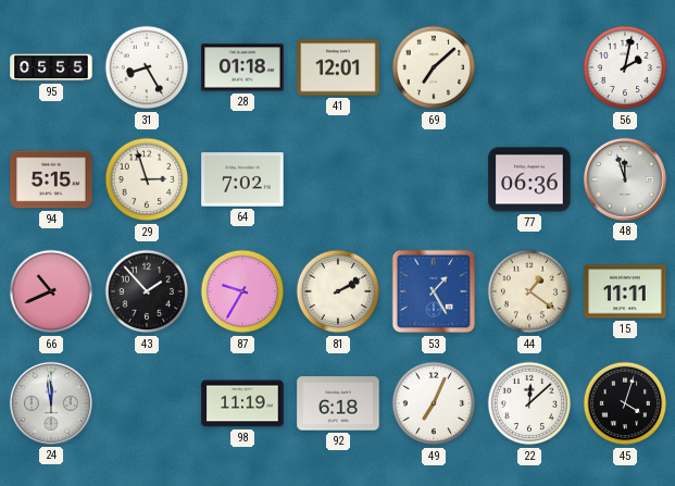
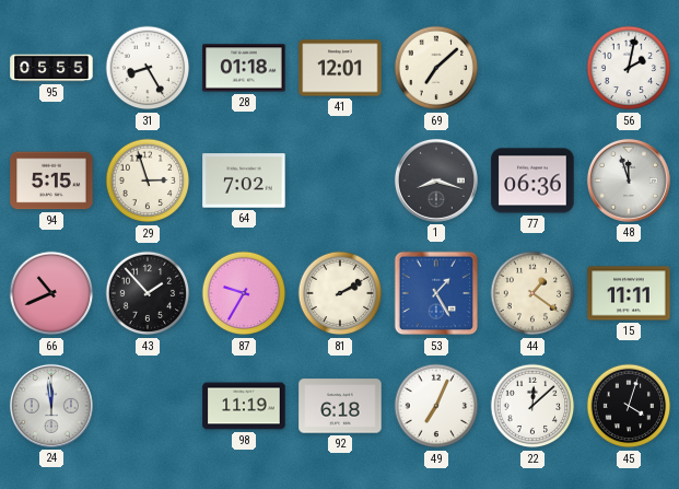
1: none -> 8:18
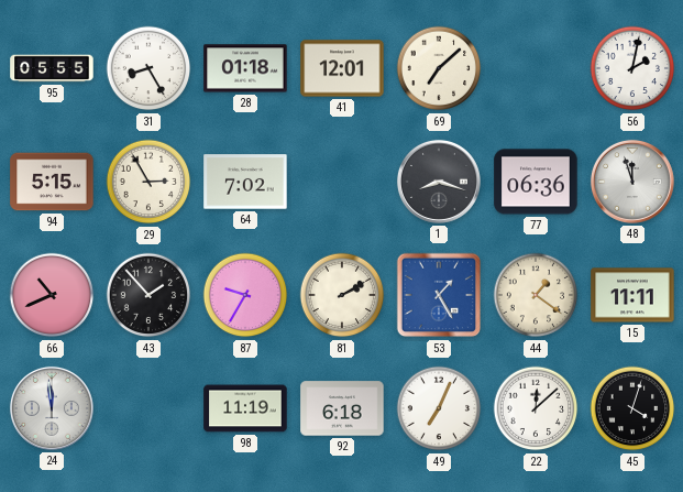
29: 2:57 -> 2:55
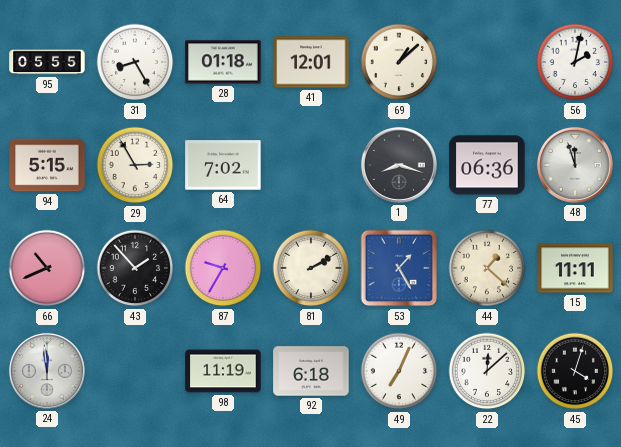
69: 7:08 -> 1:08
44: 1:21 -> 1:22
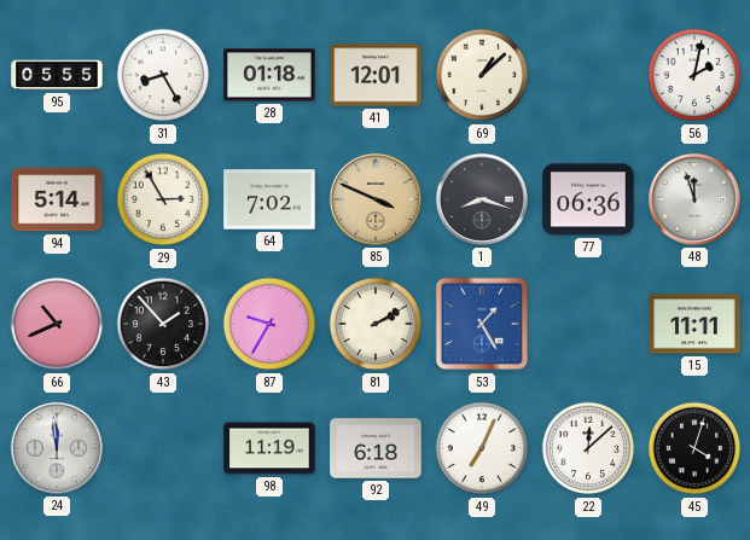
94: 5:15 -> 5:14
85: none -> 3:49
44: 1:22 -> none
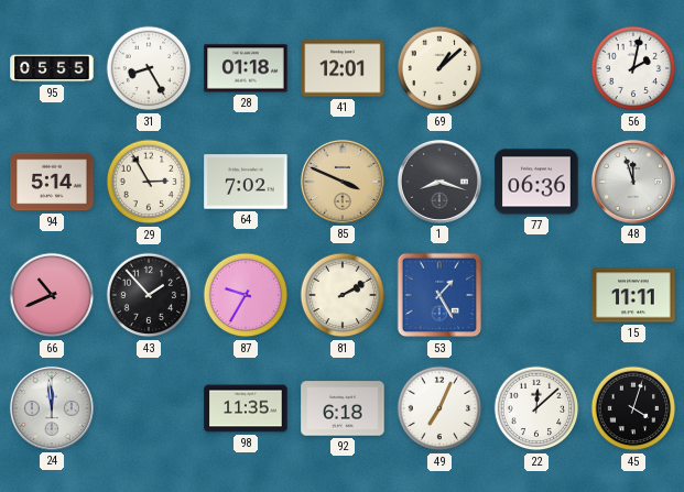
98: 11:19 -> 11:35
